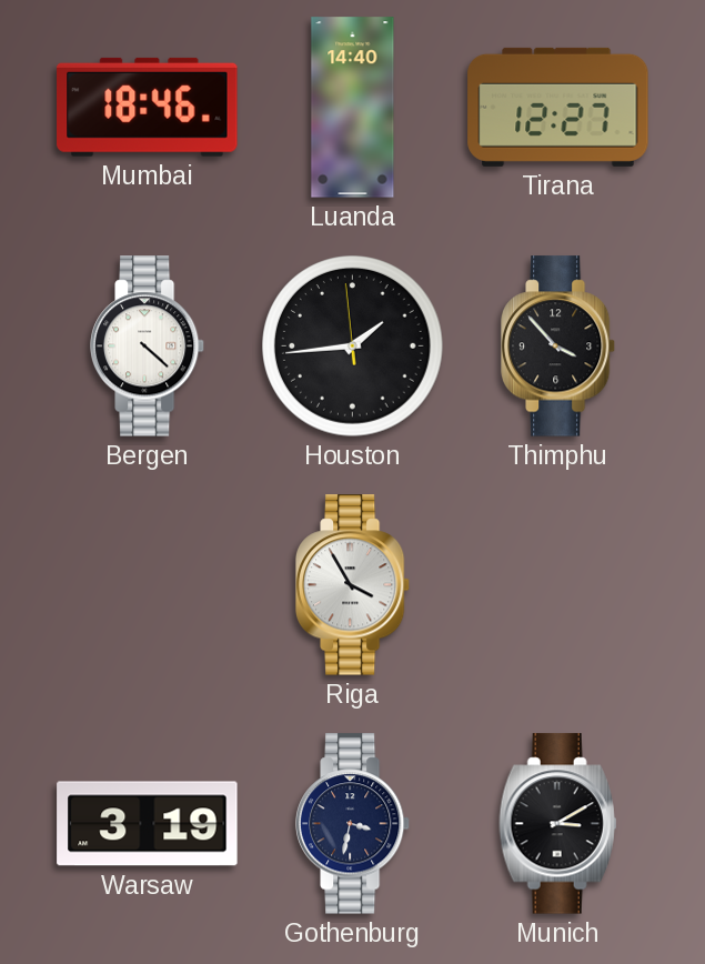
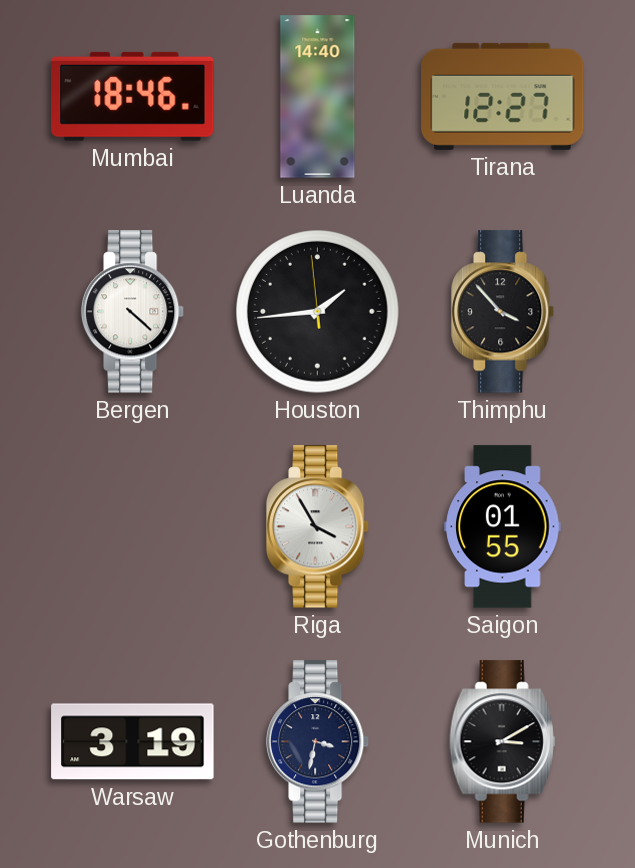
Saigon: none -> 01:55
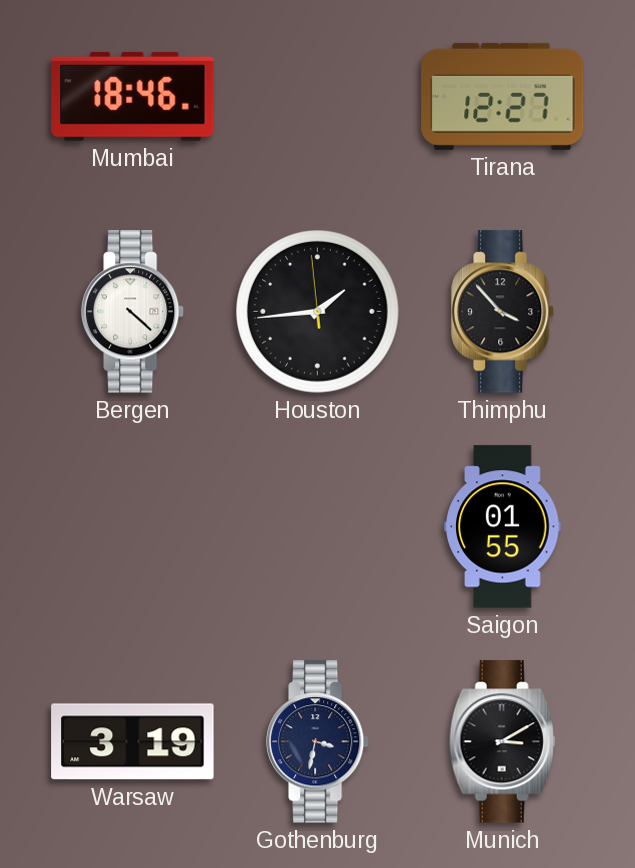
Luanda: 14:40 -> none
Riga: 3:55 -> none
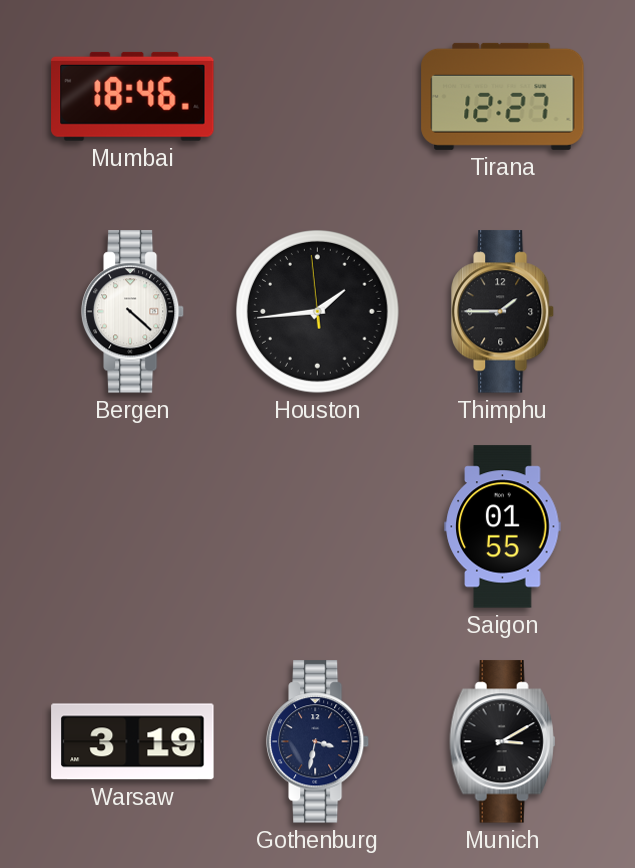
Thimphu: 3:53 -> 1:45
